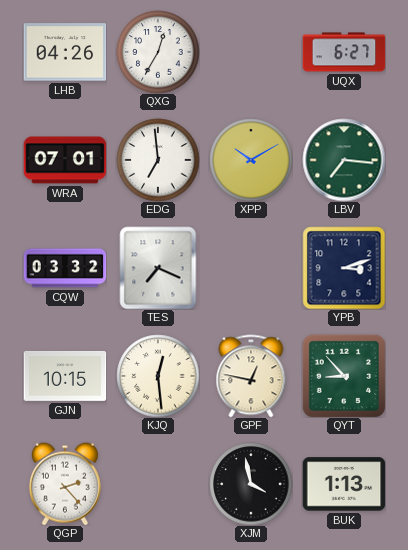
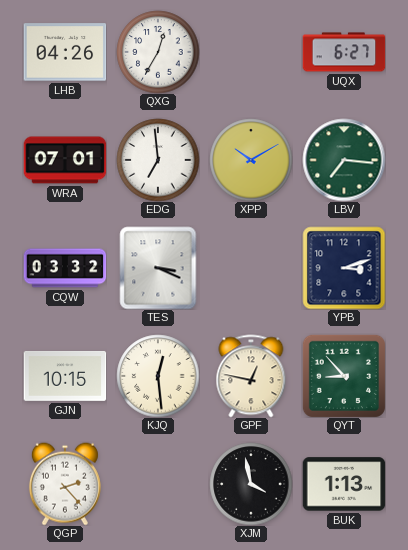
TES: 7:19 -> 3:19
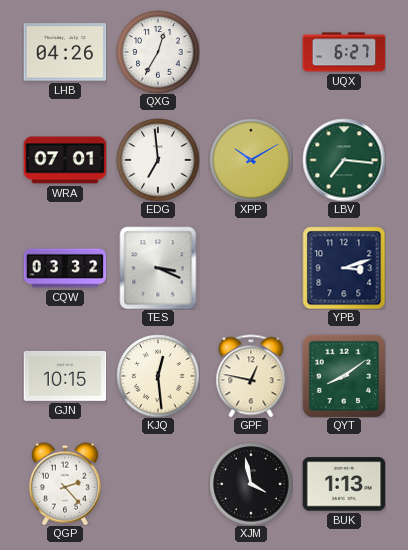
QYT: 8:53 -> 8:09
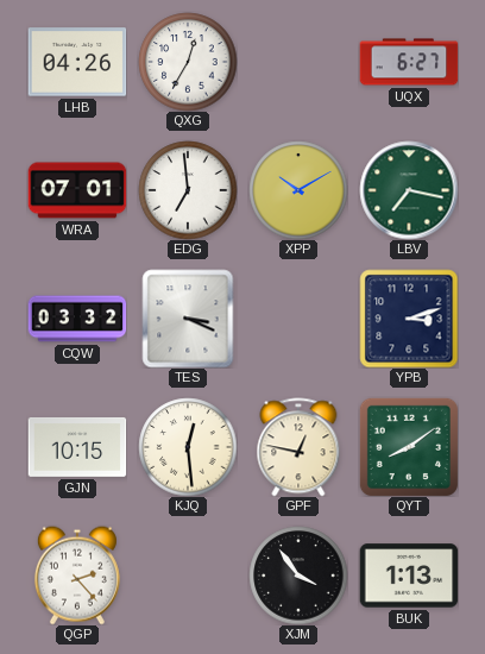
LBV: 7:16 -> 7:17
XJM: 3:58 -> 3:54
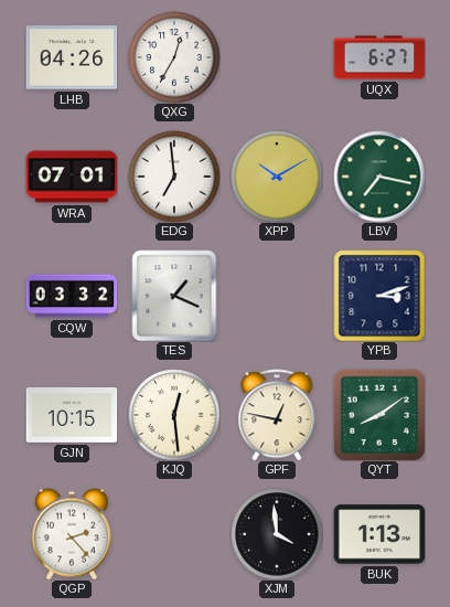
TES: 3:19 -> 1:19
XJM: 3:54 -> 3:59
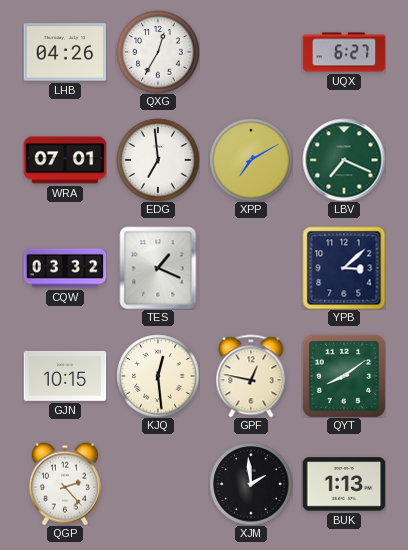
XPP: 10:10 -> 7:10
LBV: 7:17 -> 7:19
YPB: 3:12 -> 3:08
XJM: 3:59 -> 1:59
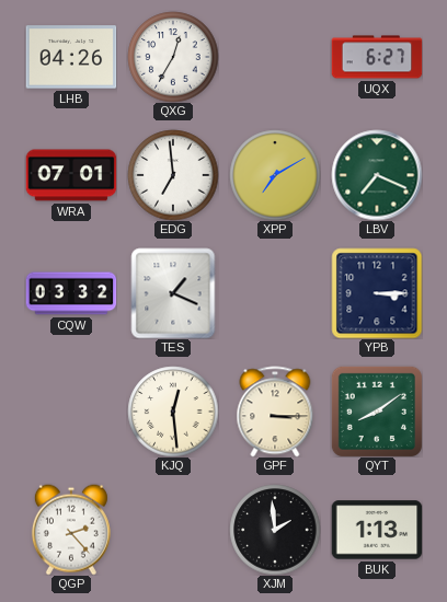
YPB: 3:08 -> 3:15
GJN: 10:15 -> none
GPF: 12:47 -> 3:15
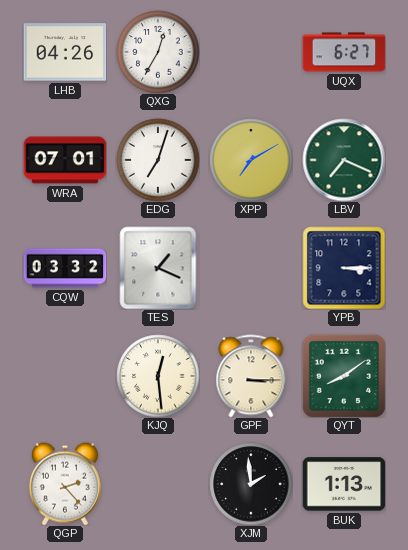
EDG: 6:59 -> 7:03
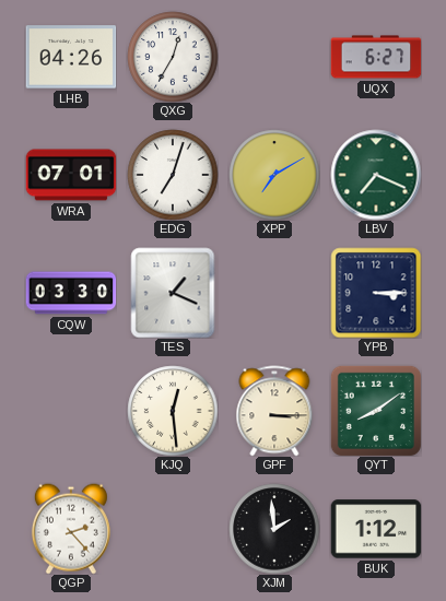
CQW: 03:32 -> 03:30
BUK: 1:13 -> 1:12
